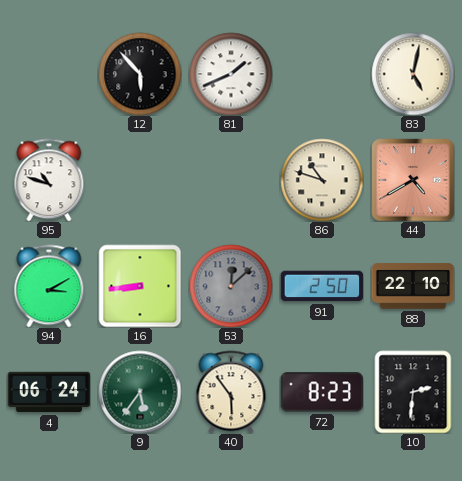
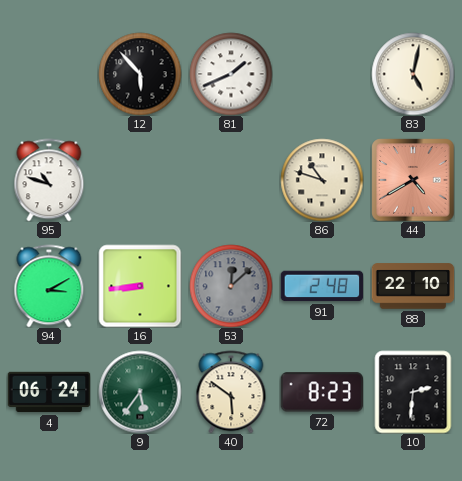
91: 2:50 -> 2:48
40: 5:54 -> 5:51
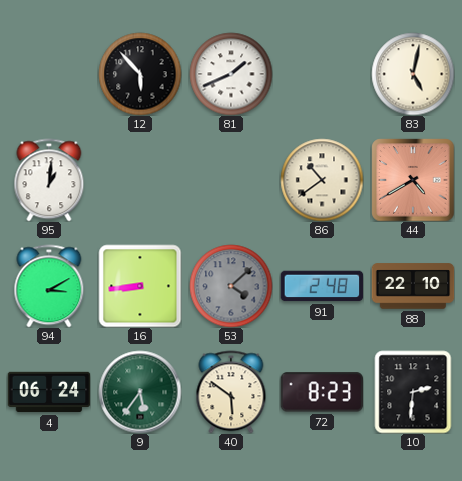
95: 10:48 -> 1:01
86: 10:48 -> 10:39
53: 12:08 -> 4:08
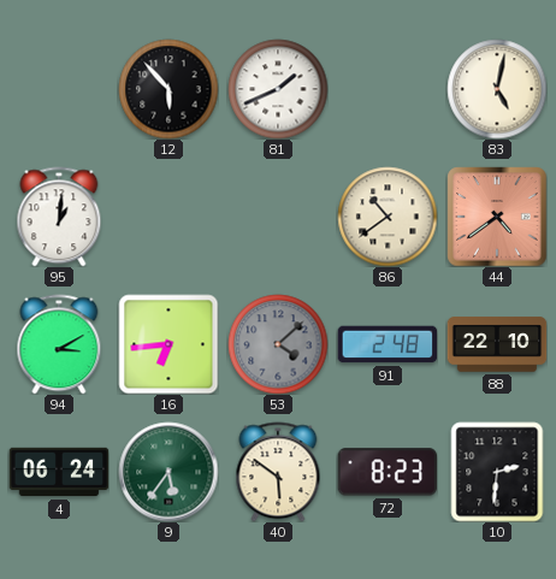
44: 4:40 -> 4:39
16: 8:44 -> 6:44
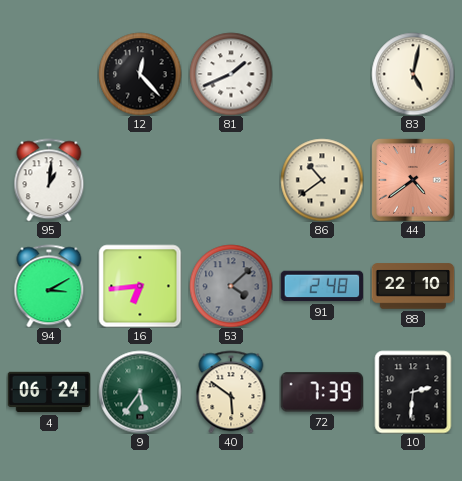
12: 5:53 -> 12:23
72: 8:23 -> 7:39
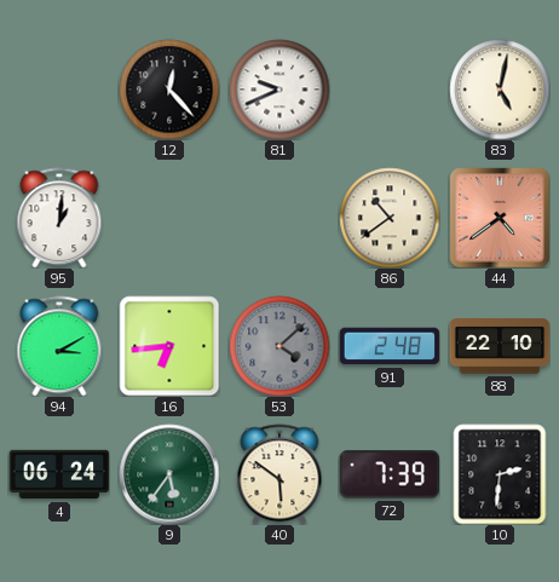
81: 1:41 -> 9:41
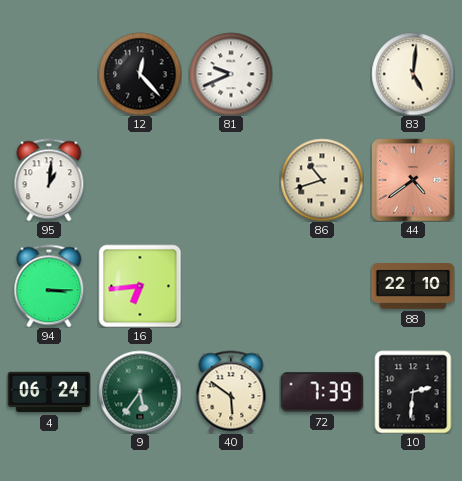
83: 5:02 -> 5:01
86: 10:39 -> 10:42
94: 3:10 -> 3:15
53: 4:08 -> none
91: 2:48 -> none
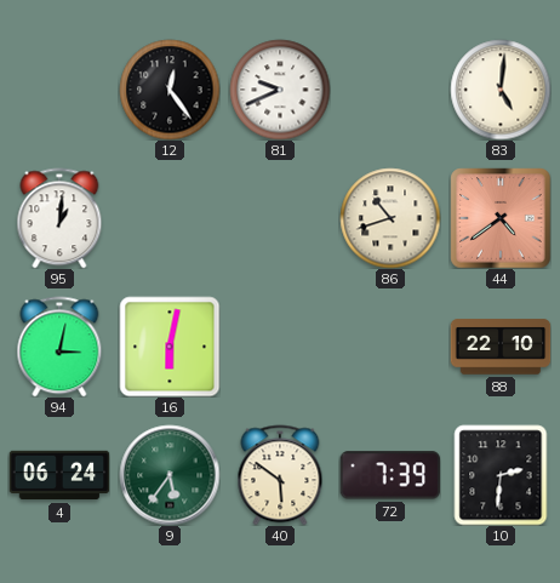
12: 12:23 -> 12:24
94: 3:15 -> 3:02
16: 6:44 -> 6:02
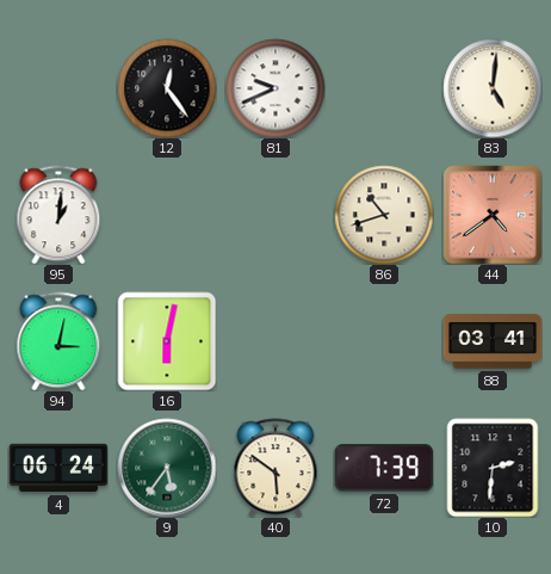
88: 22:10 -> 03:41
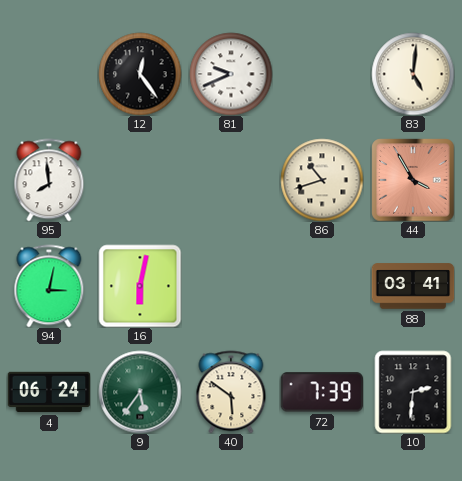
95: 1:01 -> 7:59
44: 4:39 -> 3:55
